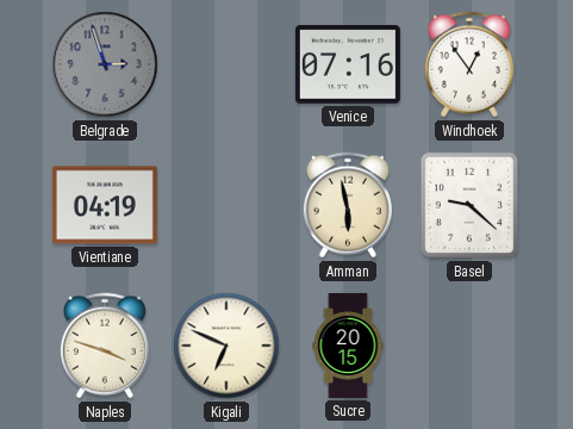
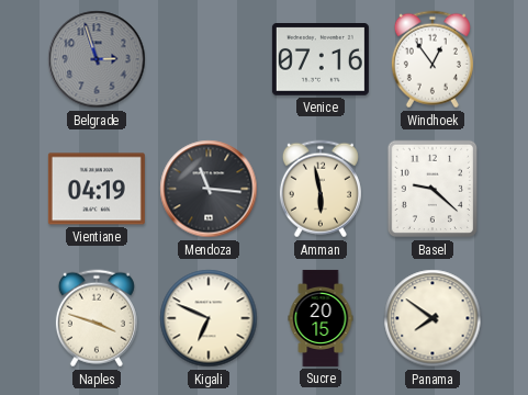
Mendoza: none -> 11:16
Panama: none -> 7:51
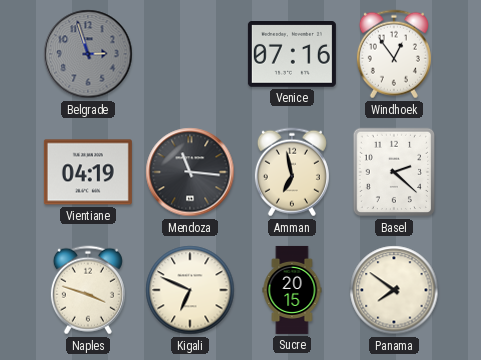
Amman: 5:58 -> 6:58
Basel: 9:22 -> 2:22
